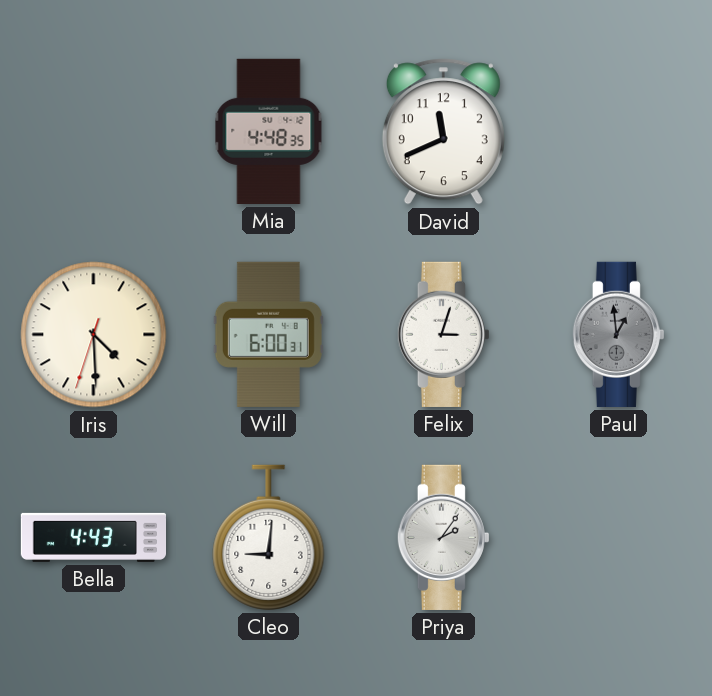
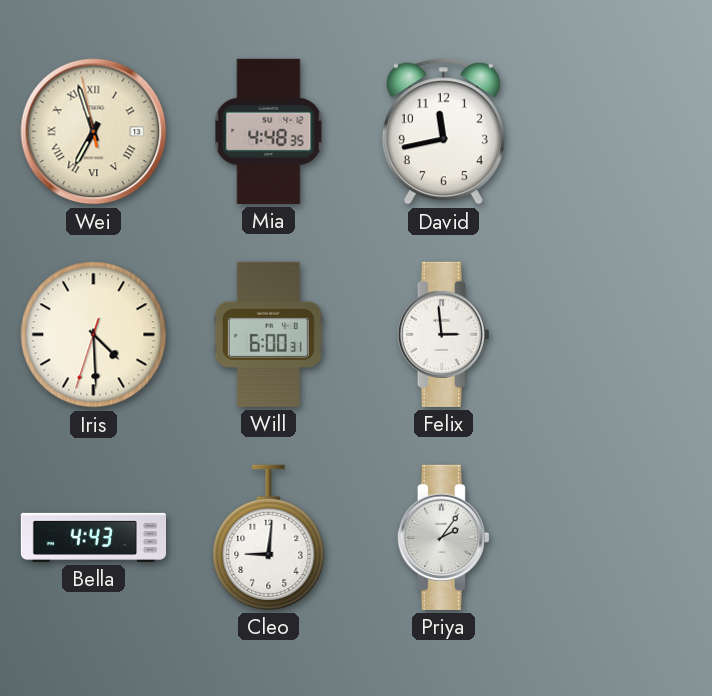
Wei: none -> 6:56
David: 11:41 -> 11:43
Felix: 3:03 -> 2:59
Paul: 12:59 -> none
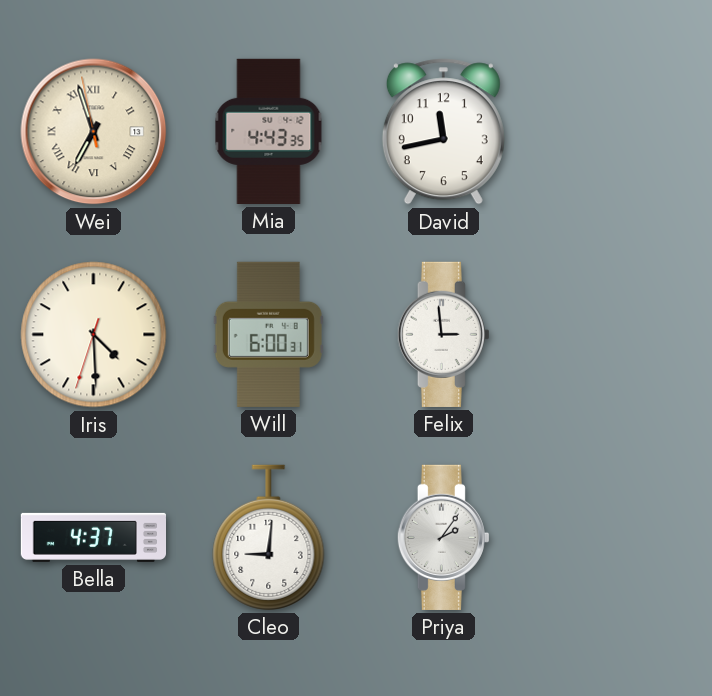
Mia: 4:48 -> 4:43
Bella: 4:43 -> 4:37
